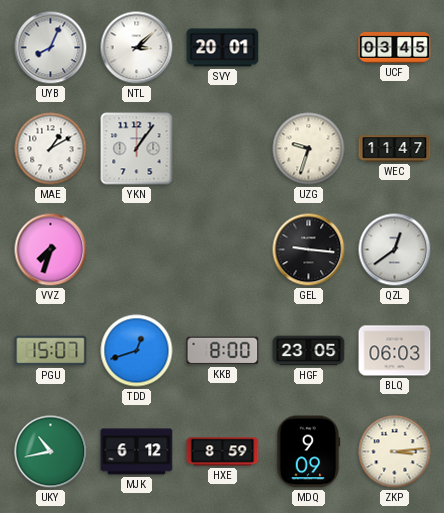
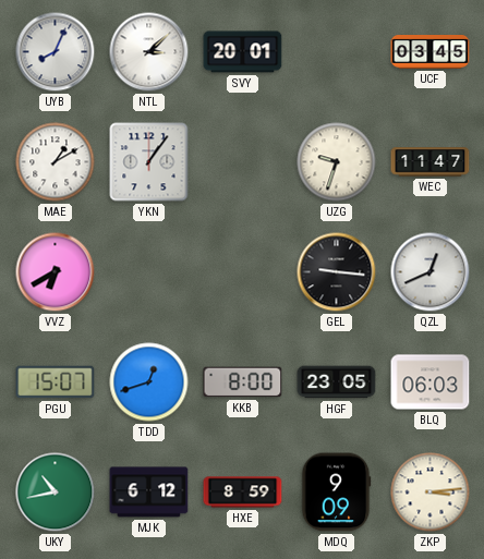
VVZ: 7:33 -> 6:40
QZL: 12:39 -> 12:41
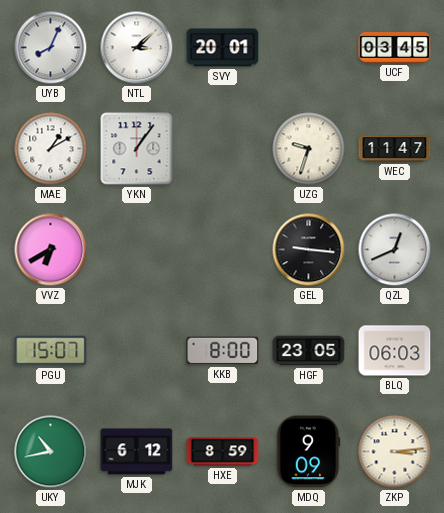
TDD: 12:42 -> none
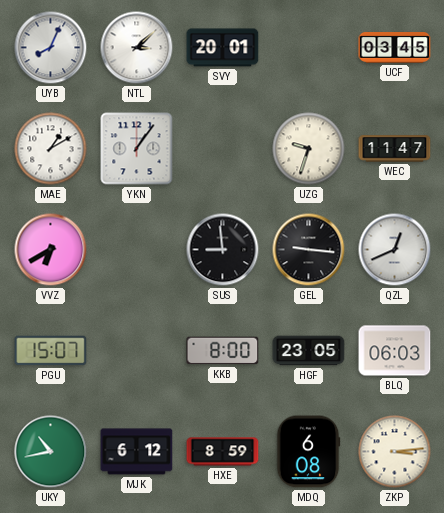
SUS: none -> 8:59
MDQ: 9:09 -> 6:08
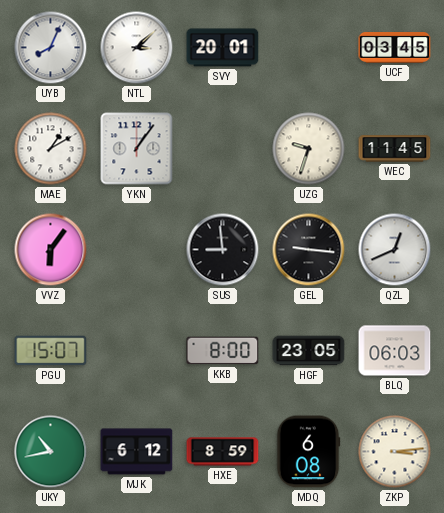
WEC: 11:47 -> 11:45
VVZ: 6:40 -> 6:06
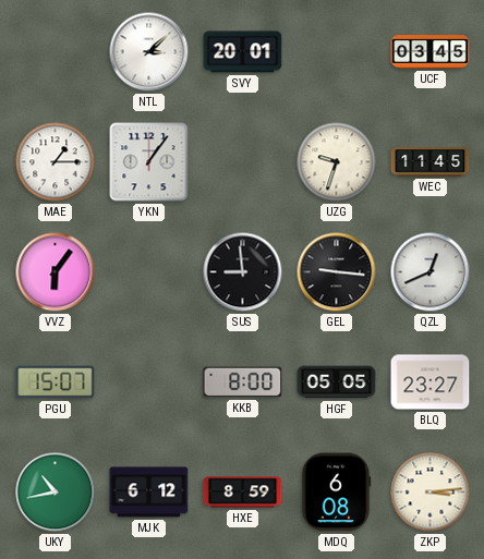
UYB: 8:04 -> none
MAE: 1:10 -> 1:15
HGF: 23:05 -> 05:05
BLQ: 06:03 -> 23:27
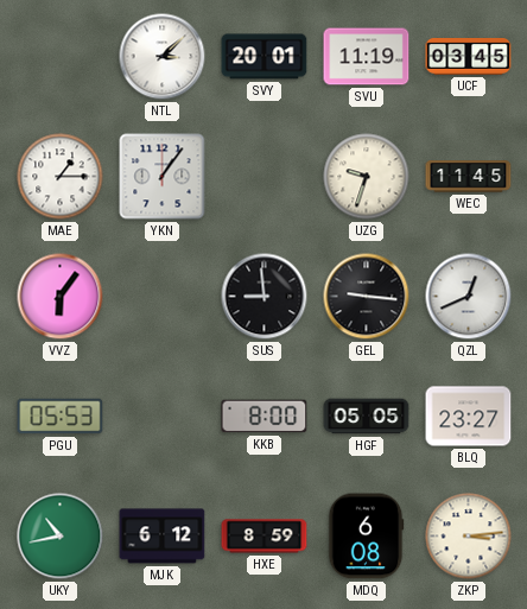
SVU: none -> 11:19
PGU: 15:07 -> 05:53
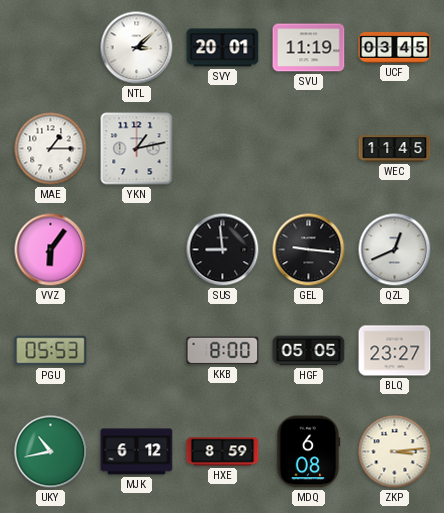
YKN: 1:06 -> 1:13
UZG: 9:33 -> none
